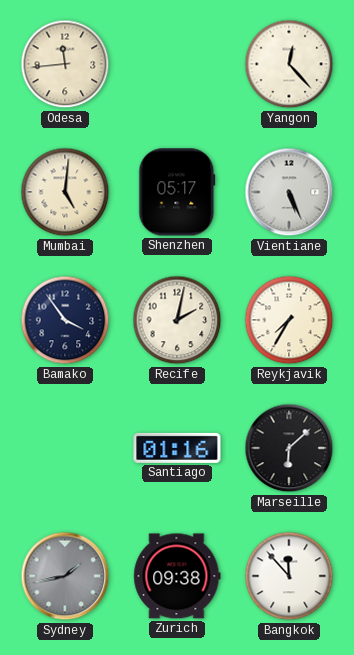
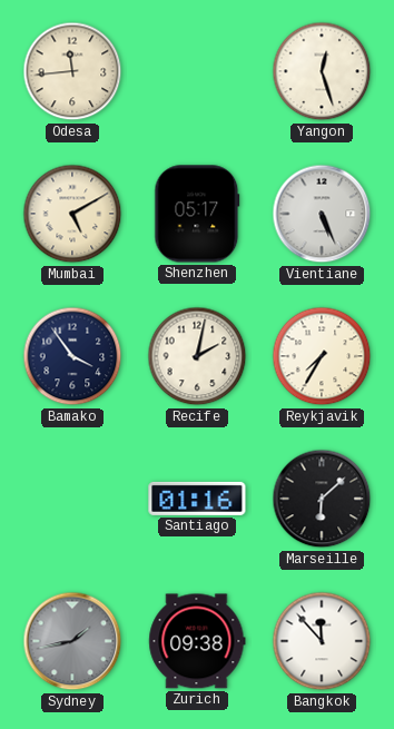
Yangon: 12:23 -> 12:27
Mumbai: 5:01 -> 5:10
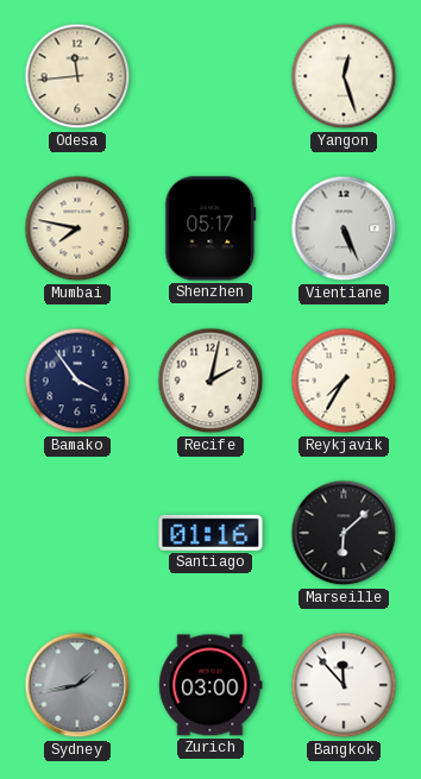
Mumbai: 5:10 -> 7:47
Zurich: 09:38 -> 03:00
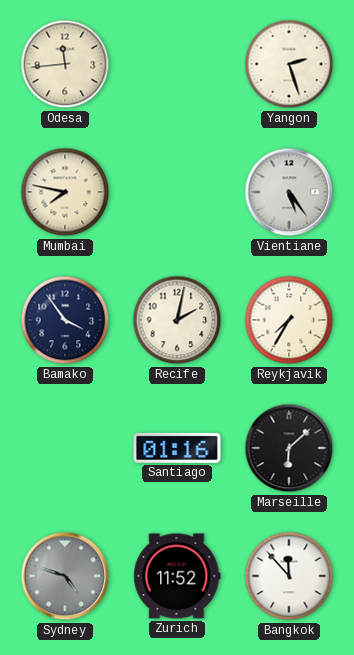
Yangon: 12:27 -> 2:27
Shenzhen: 05:17 -> none
Vientiane: 5:26 -> 5:24
Sydney: 1:43 -> 4:48
Zurich: 03:00 -> 11:52
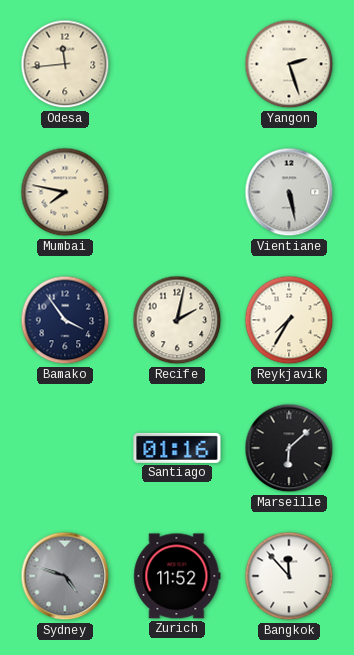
Vientiane: 5:24 -> 5:28
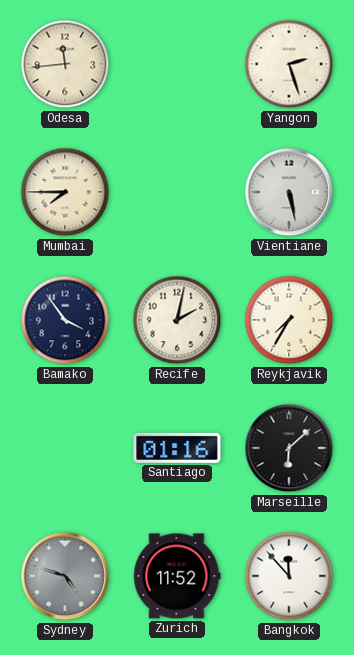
Mumbai: 7:47 -> 7:45
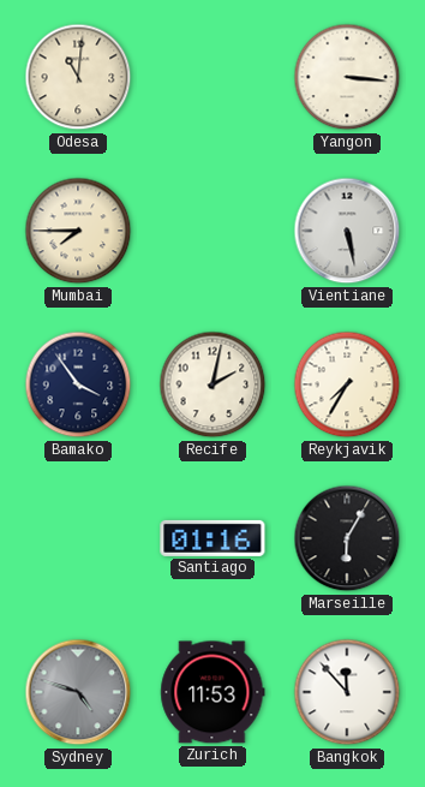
Odesa: 11:44 -> 11:01
Yangon: 2:27 -> 3:16
Marseille: 6:08 -> 6:05
Zurich: 11:52 -> 11:53
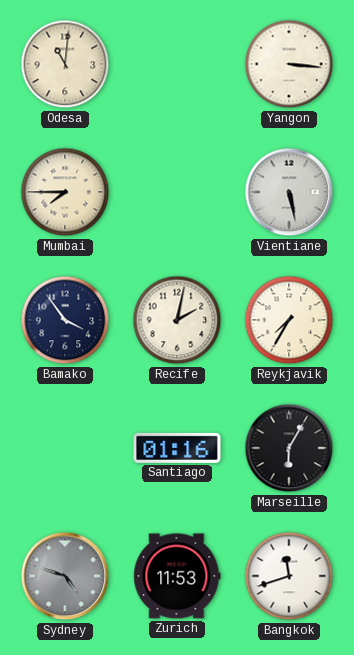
Bangkok: 11:53 -> 11:42
